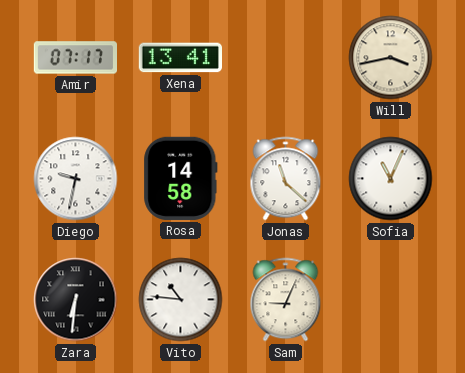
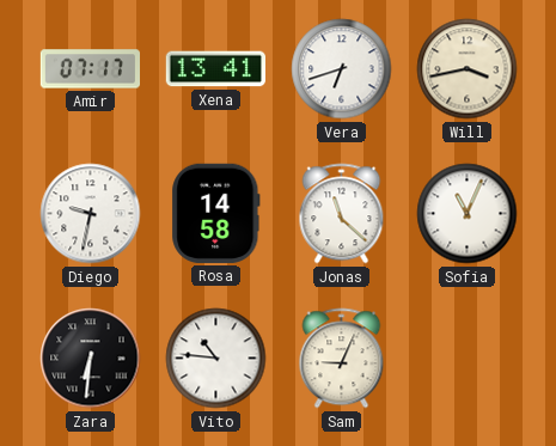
Vera: none -> 6:42
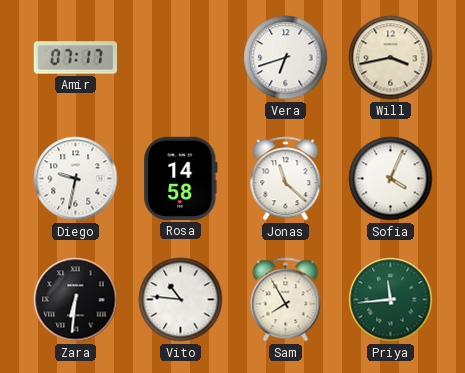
Xena: 13:41 -> none
Sofia: 11:04 -> 4:04
Sam: 9:04 -> 7:55
Priya: none -> 11:44
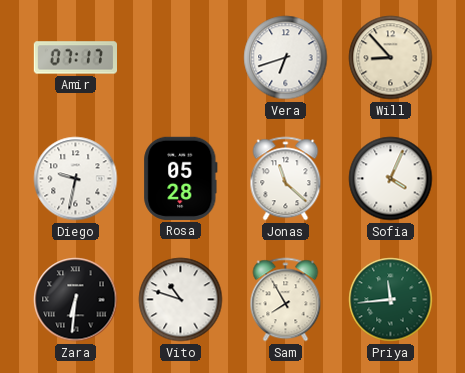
Will: 3:43 -> 8:53
Rosa: 14:58 -> 05:28
Vito: 10:46 -> 10:48
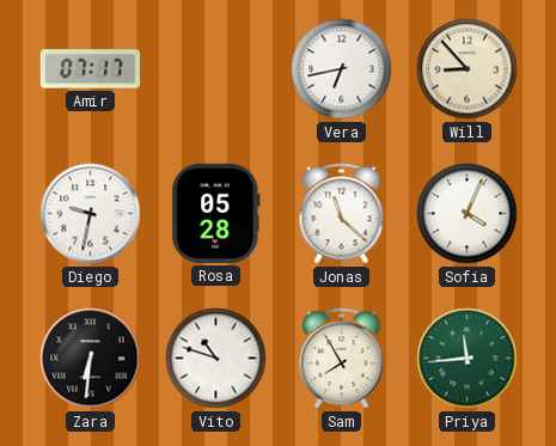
Vera: 6:42 -> 6:43
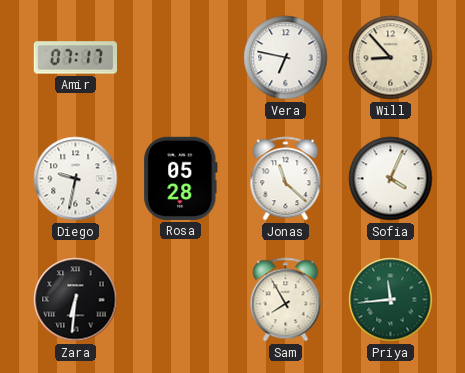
Vera: 6:43 -> 6:47
Vito: 10:48 -> none
